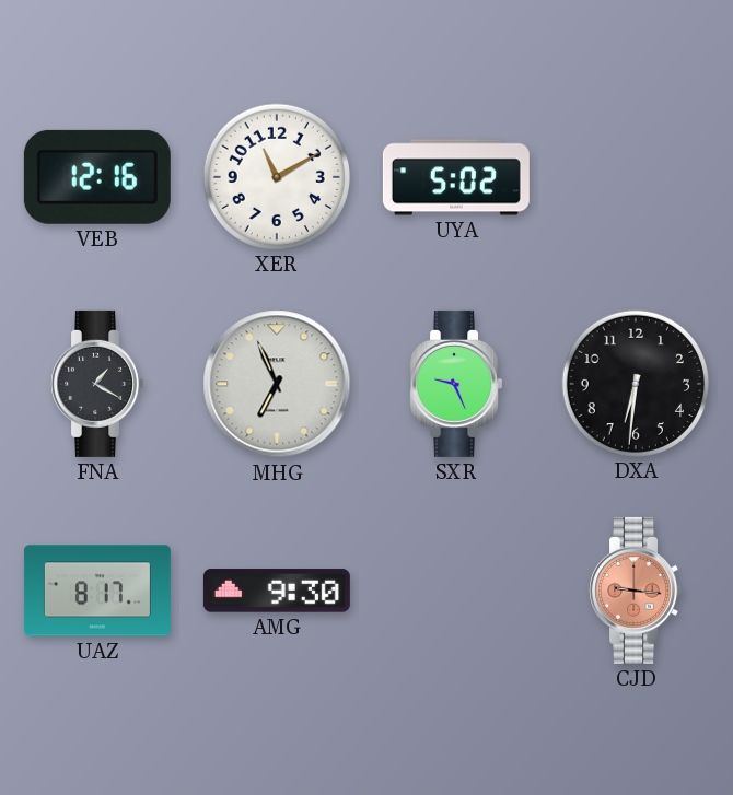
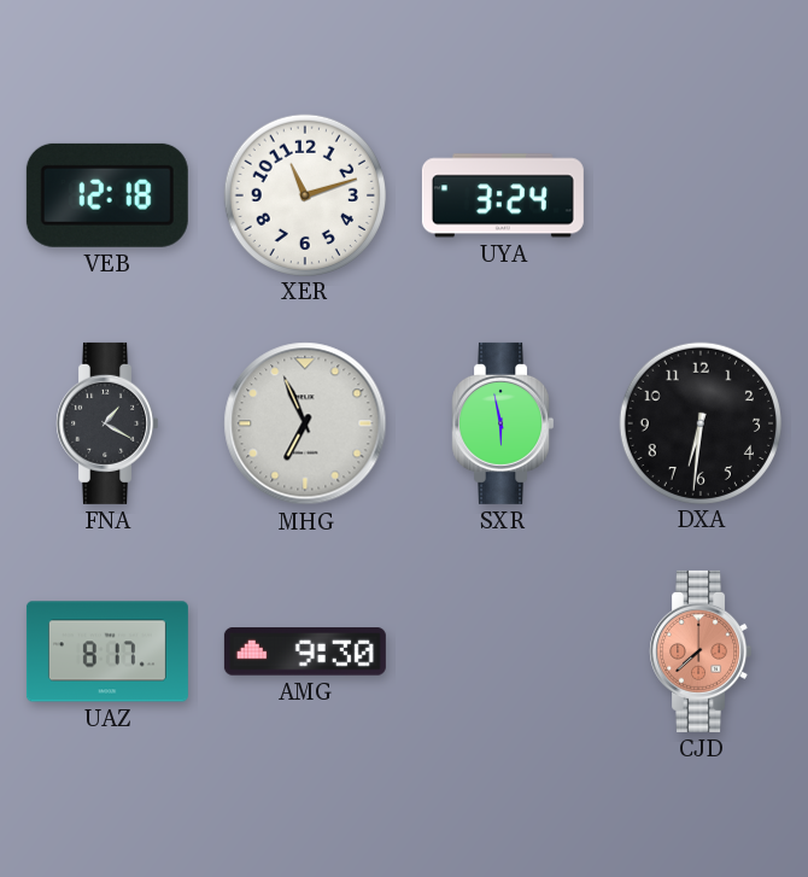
VEB: 12:16 -> 12:18
XER: 11:10 -> 11:12
UYA: 5:02 -> 3:24
SXR: 9:26 -> 5:58
CJD: 9:16 -> 7:38
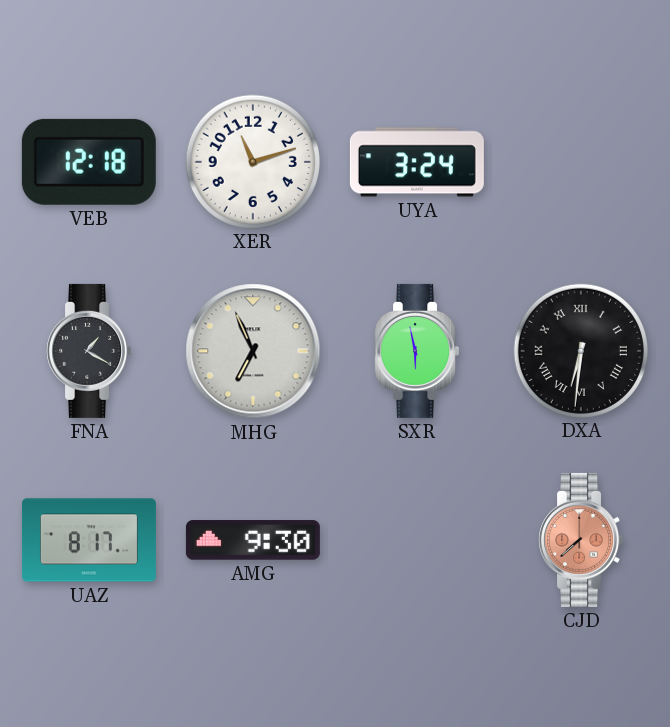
DXA numerals: Arabic -> Roman
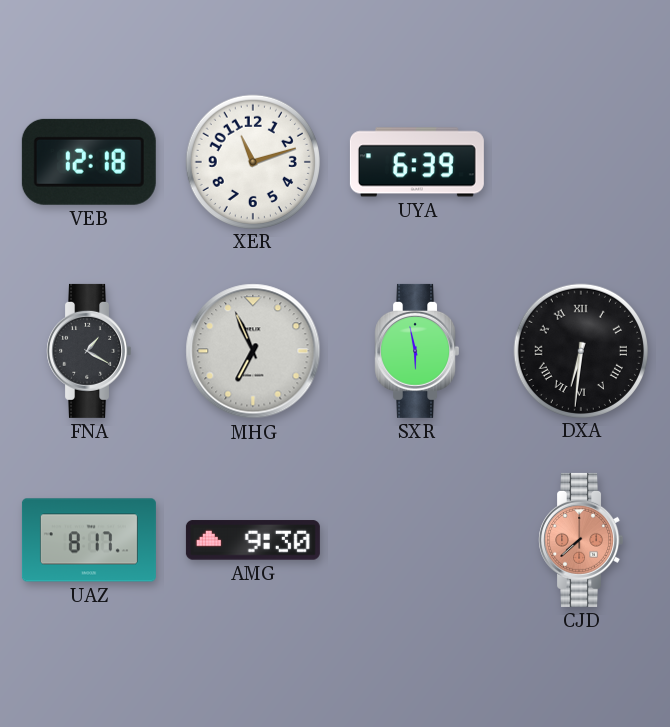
UYA: 3:24 -> 6:39
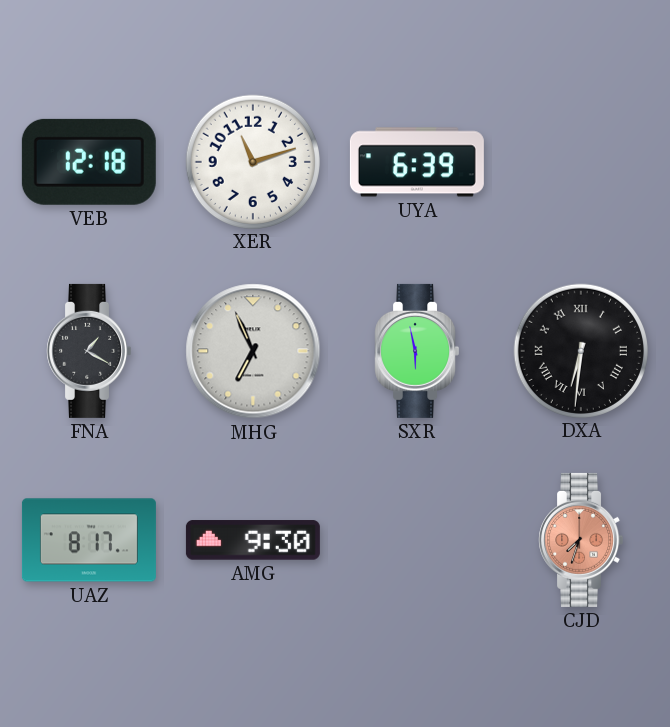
CJD: 7:38 -> 7:33
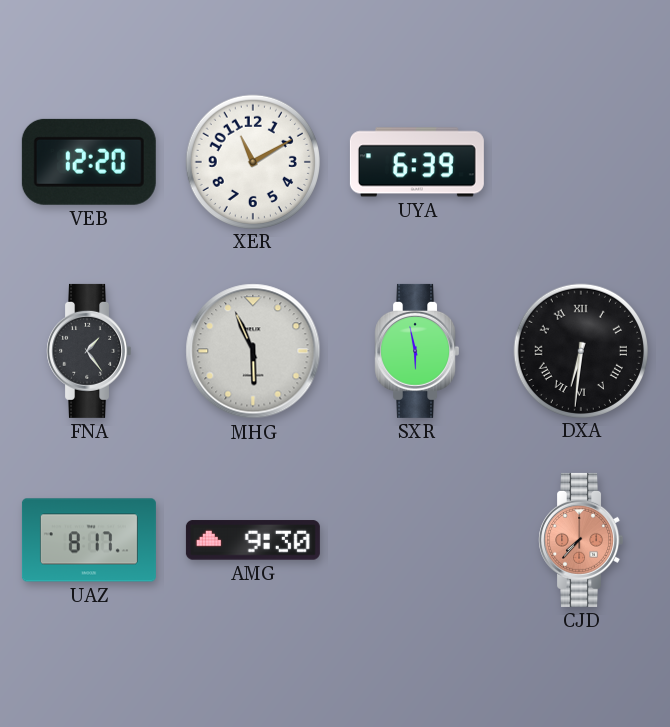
VEB: 12:18 -> 12:20
XER: 11:12 -> 11:10
FNA: 1:20 -> 1:24
MHG: 6:56 -> 5:56
CJD: 7:33 -> 7:37
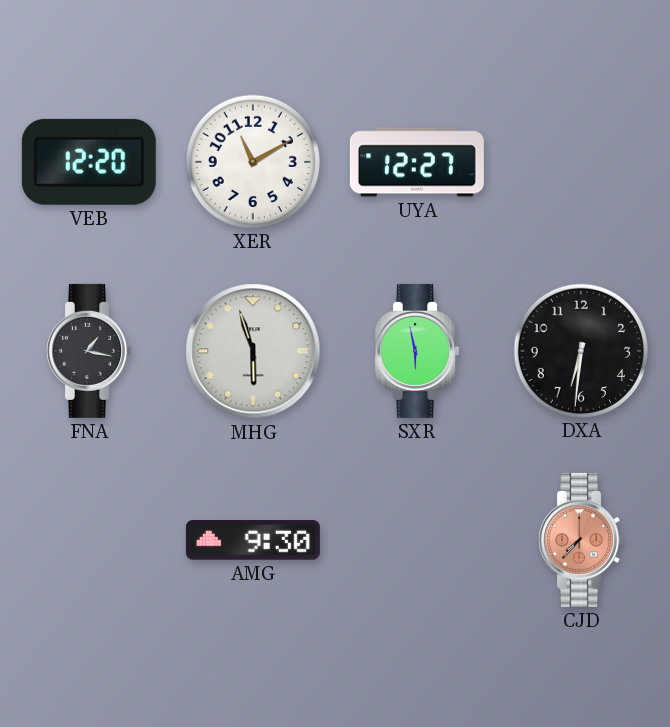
UYA: 6:39 -> 12:27
FNA: 1:24 -> 1:17
MHG: 5:56 -> 5:57
DXA numerals: Roman -> Arabic
UAZ: 8:17 -> none
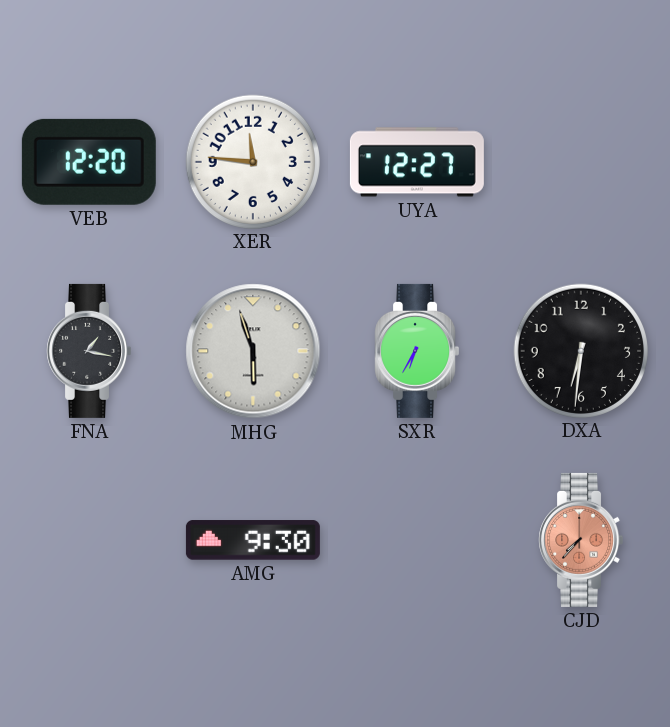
XER: 11:10 -> 11:46
SXR: 5:58 -> 6:35
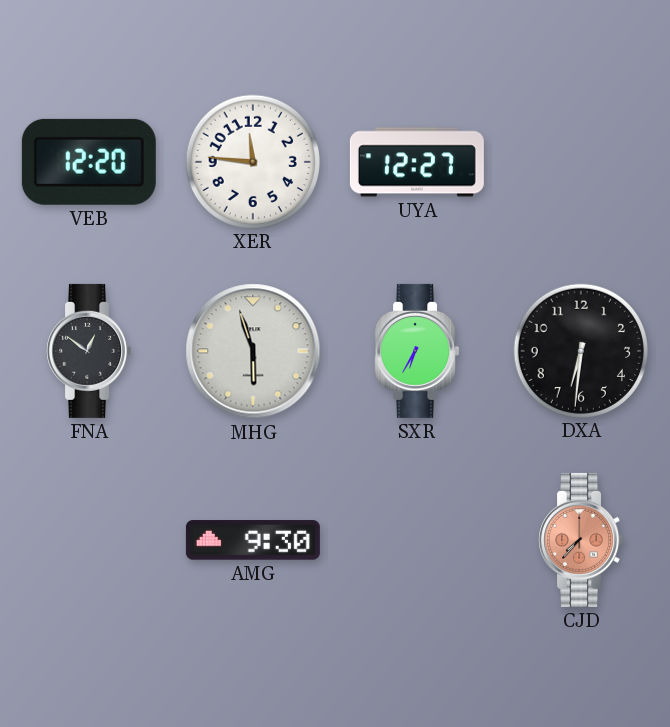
FNA: 1:17 -> 12:51
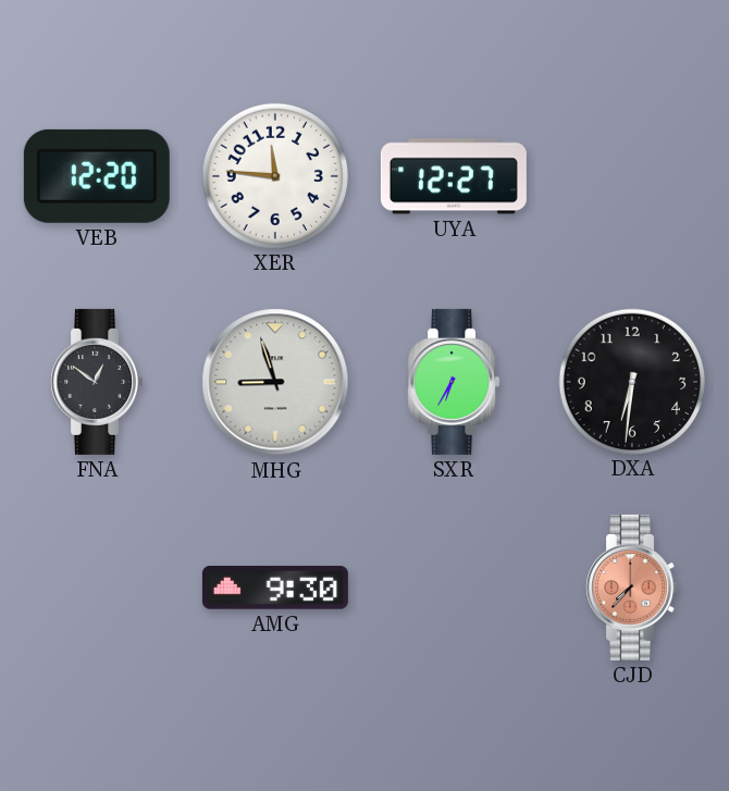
MHG: 5:57 -> 8:57
